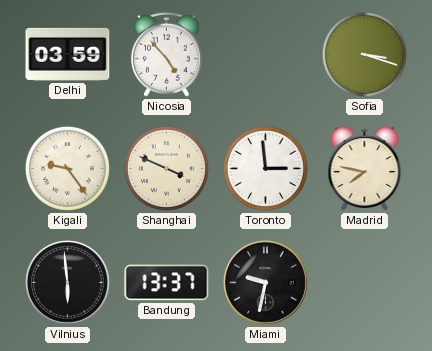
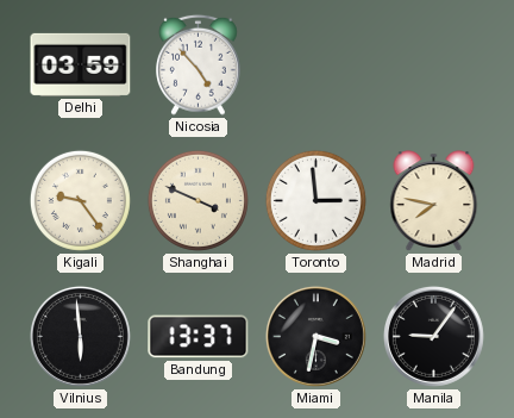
Sofia: 3:18 -> none
Miami: 9:32 -> 3:32
Manila: none -> 9:06
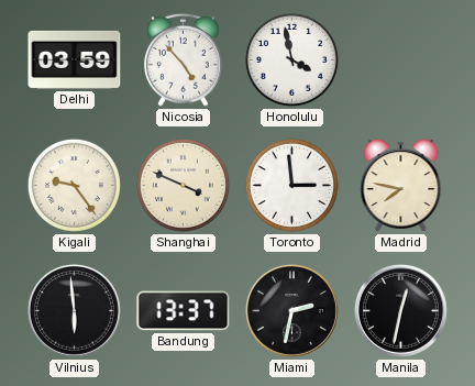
Honolulu: none -> 3:58
Miami: 3:32 -> 2:32
Manila: 9:06 -> 12:32
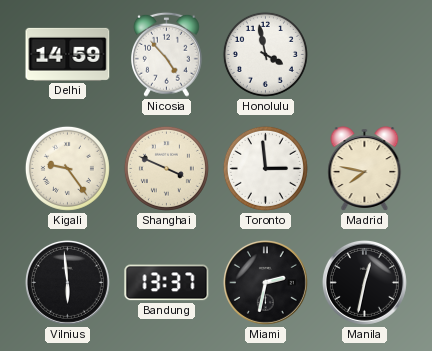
Delhi: 03:59 -> 14:59
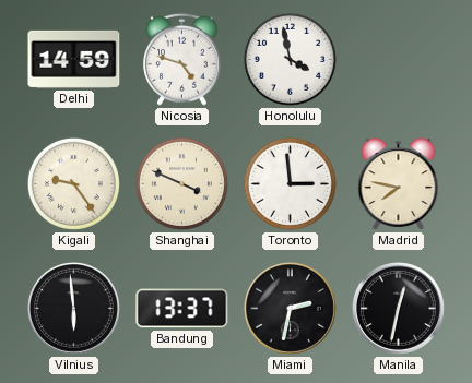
Nicosia: 4:53 -> 4:48
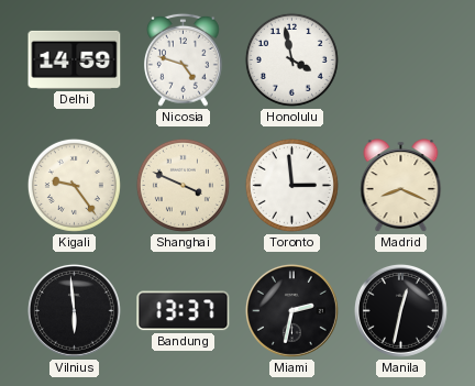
Madrid: 7:47 -> 8:19
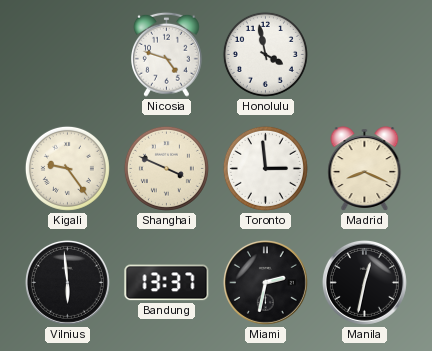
Delhi: 14:59 -> none
